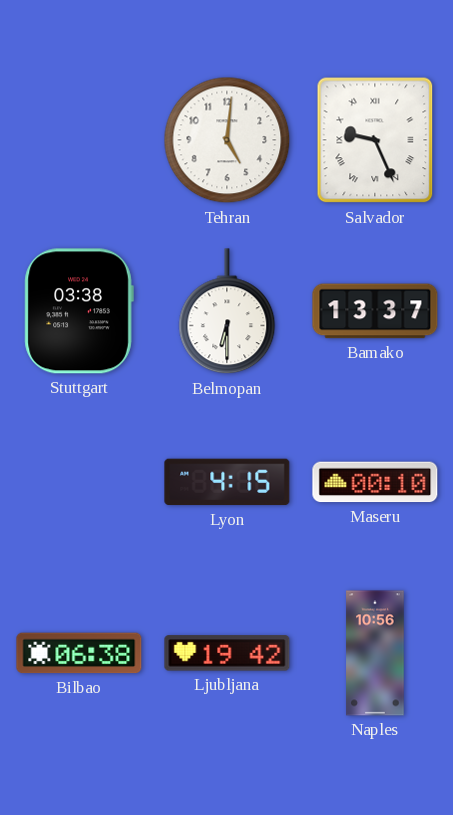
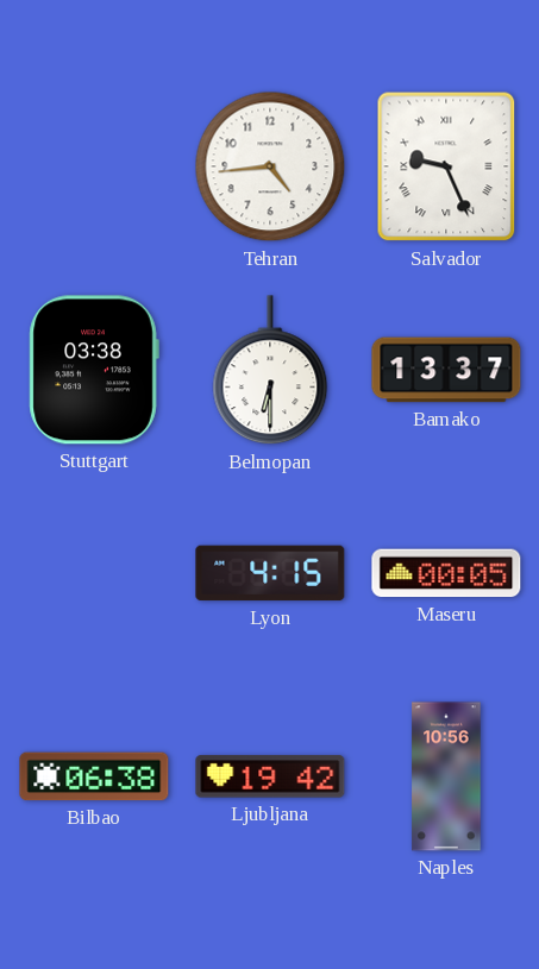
Tehran: 5:01 -> 4:44
Maseru: 00:10 -> 00:05
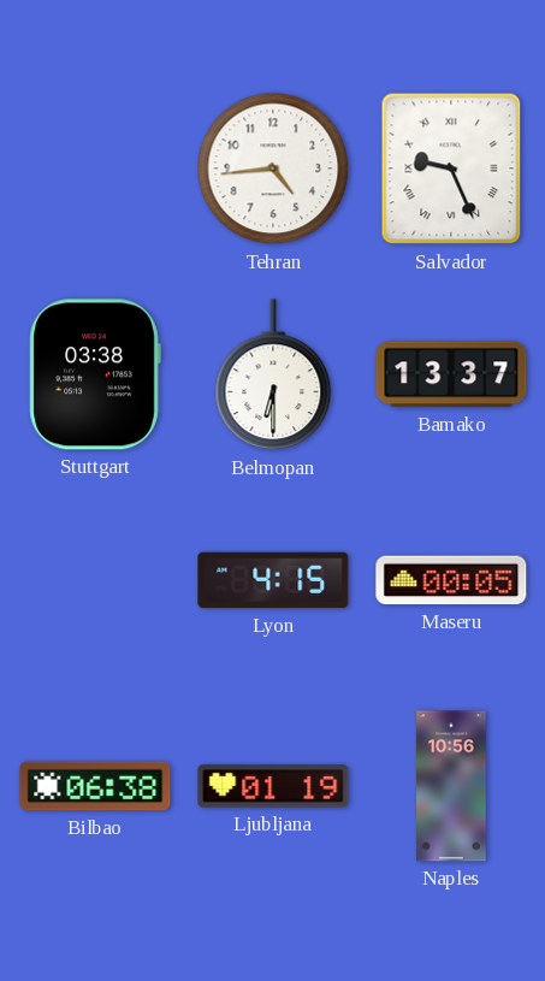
Ljubljana: 19:42 -> 01:19
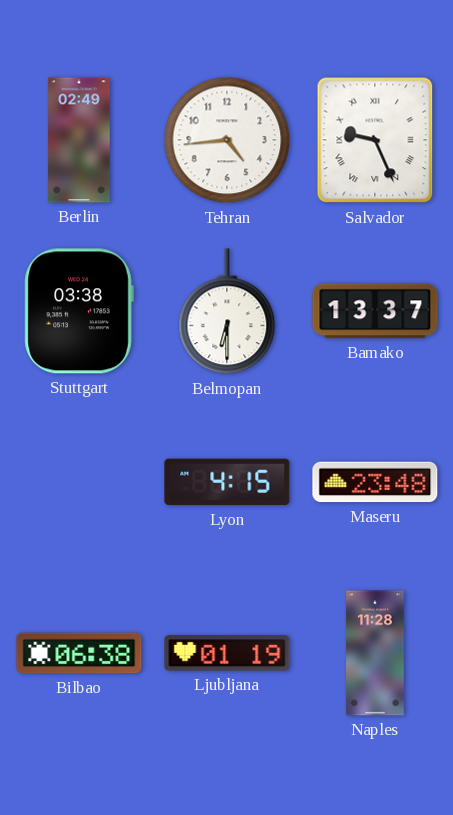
Berlin: none -> 02:49
Maseru: 00:05 -> 23:48
Naples: 10:56 -> 11:28
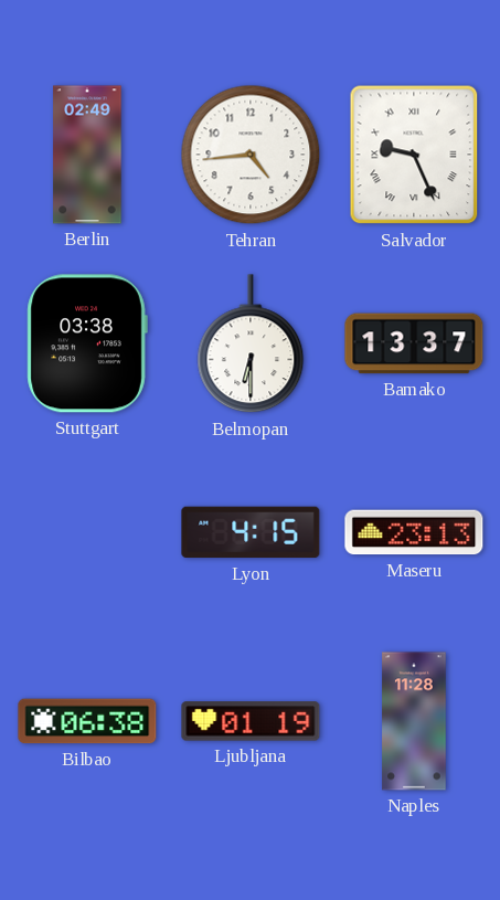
Maseru: 23:48 -> 23:13
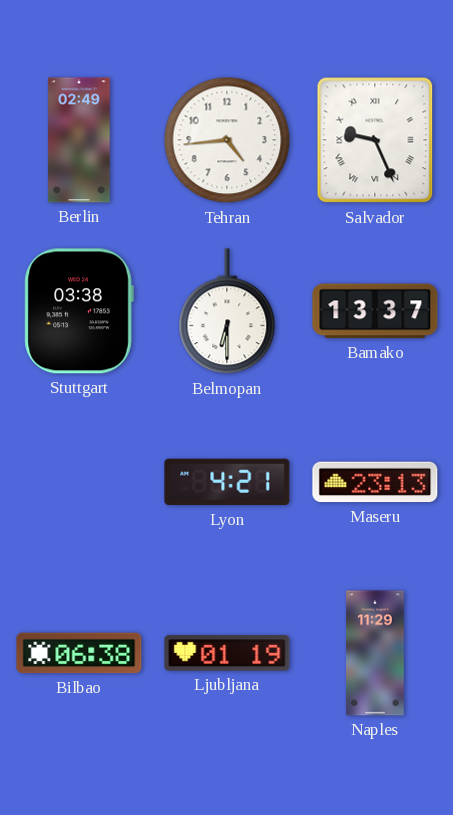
Lyon: 4:15 -> 4:21
Naples: 11:28 -> 11:29
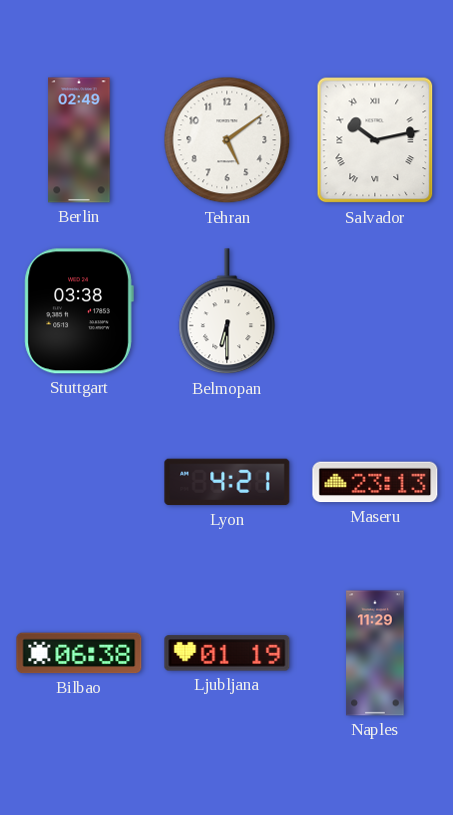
Tehran: 4:44 -> 5:09
Salvador: 9:26 -> 10:13
Bamako: 13:37 -> none
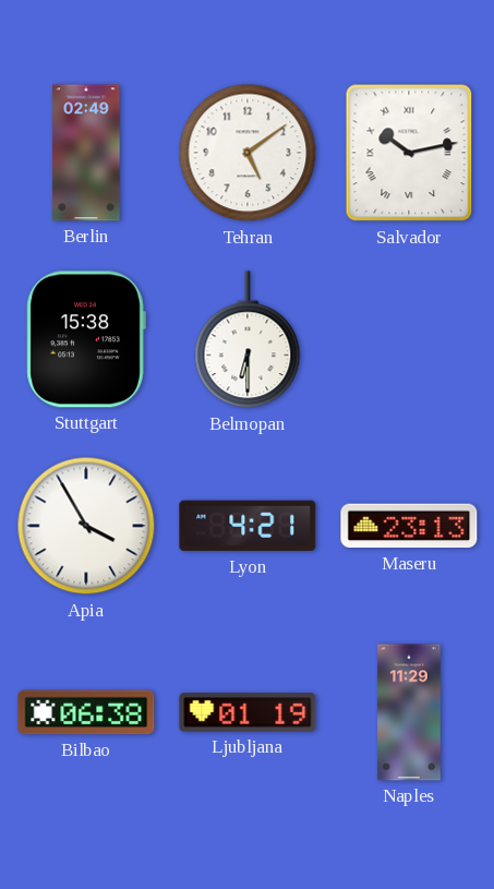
Stuttgart: 03:38 -> 15:38
Apia: none -> 3:55
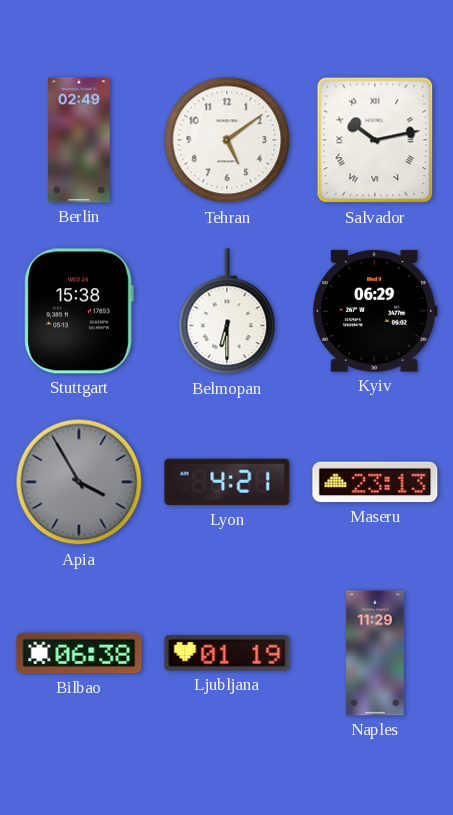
Kyiv: none -> 06:29
Apia dial: white -> grey
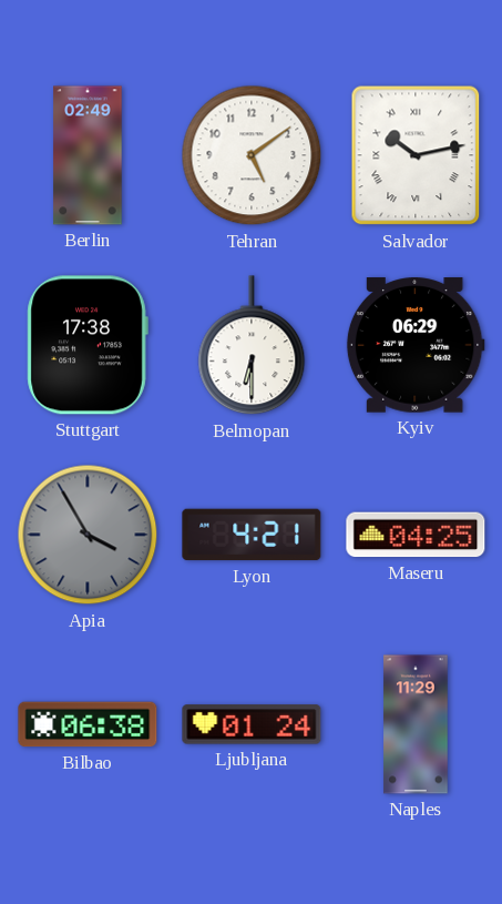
Stuttgart: 15:38 -> 17:38
Maseru: 23:13 -> 04:25
Ljubljana: 01:19 -> 01:24
